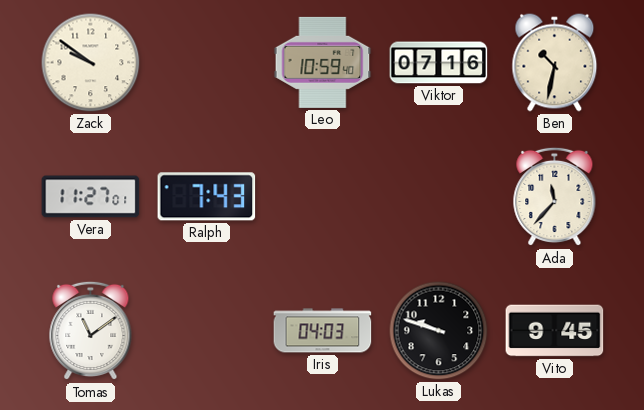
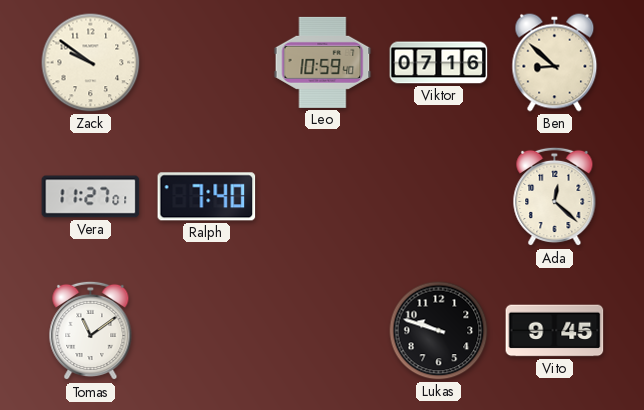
Ben: 10:32 -> 8:52
Ralph: 7:43 -> 7:40
Ada: 11:37 -> 12:22
Iris: 04:03 -> none
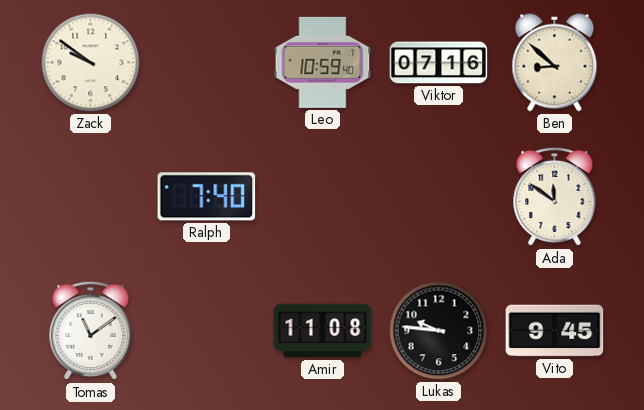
Vera: 11:27 -> none
Ada: 12:22 -> 11:51
Amir: none -> 11:08
Lukas: 9:48 -> 9:46
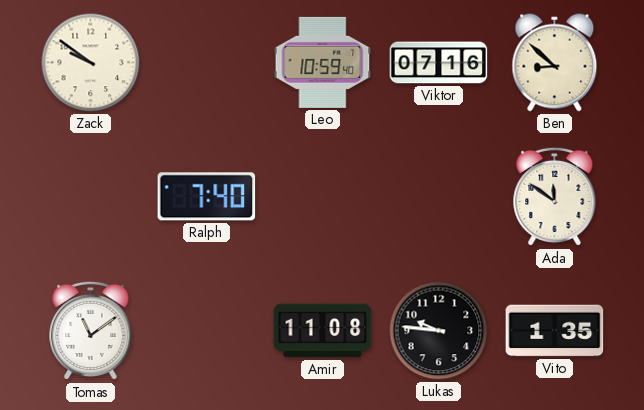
Vito: 9:45 -> 1:35
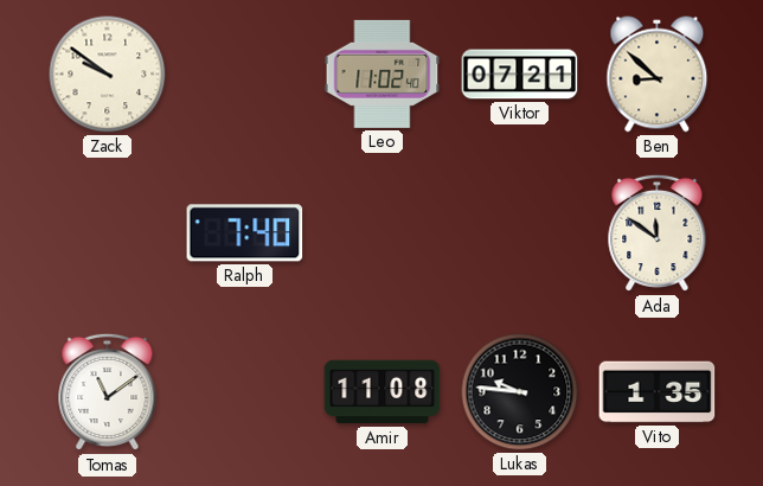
Leo: 10:59 -> 11:02
Viktor: 07:16 -> 07:21
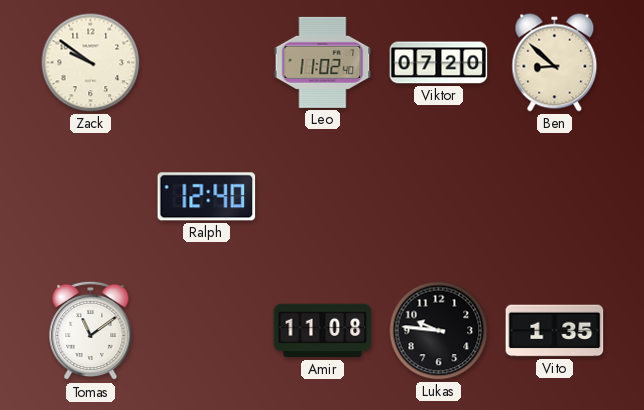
Viktor: 07:21 -> 07:20
Ralph: 7:40 -> 12:40
Ada: 11:51 -> none
